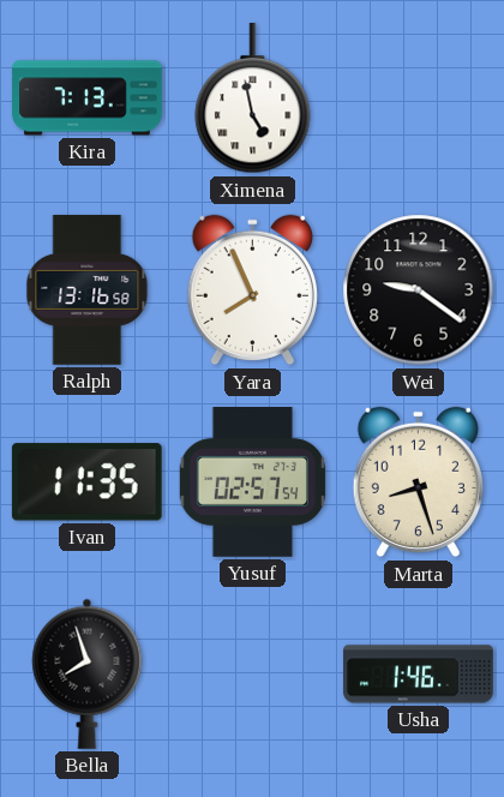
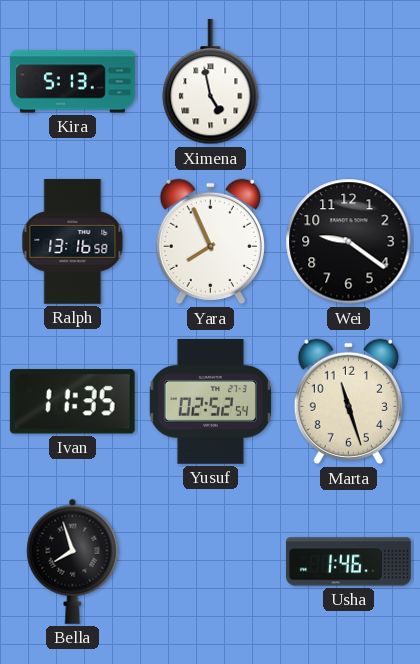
Kira: 7:13 -> 5:13
Yusuf: 02:57 -> 02:52
Marta: 8:27 -> 11:27
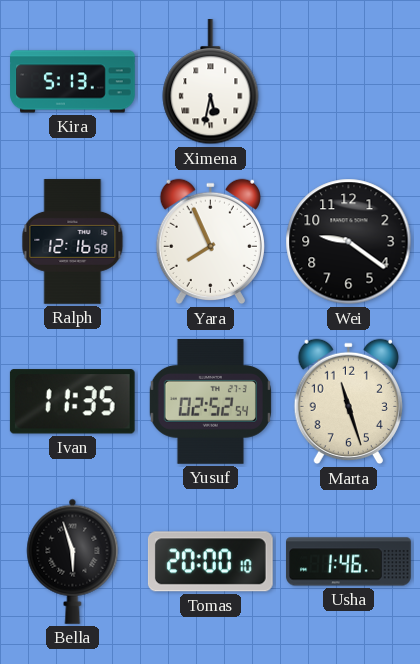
Ximena: 4:58 -> 5:32
Ralph: 13:16 -> 12:16
Bella: 7:57 -> 5:57
Tomas: none -> 20:00
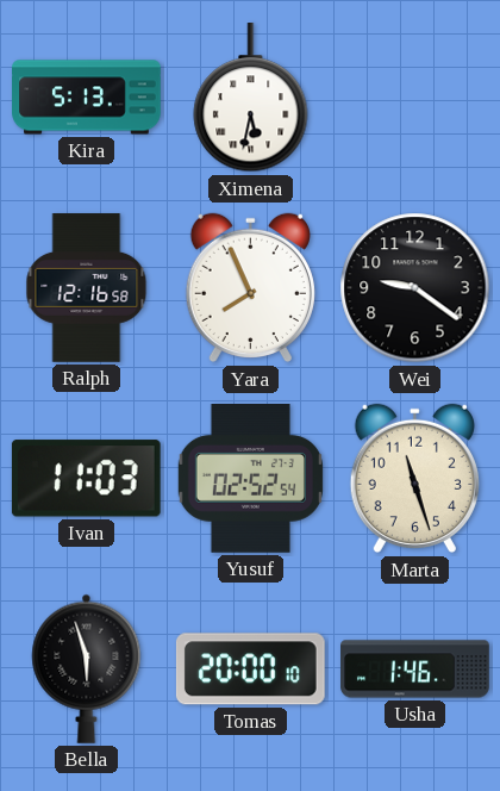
Ivan: 11:35 -> 11:03
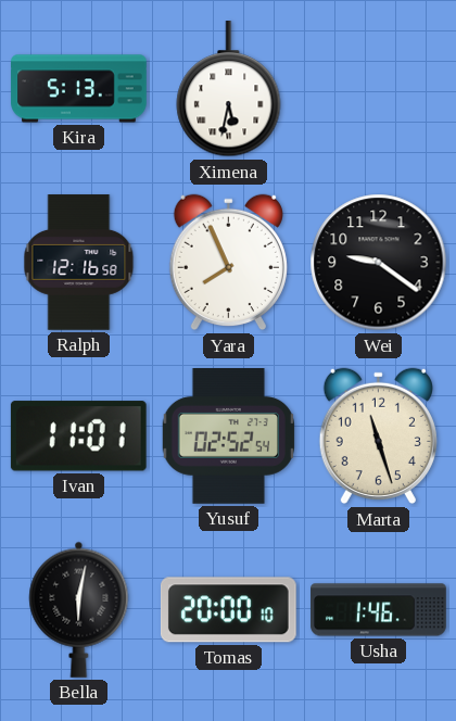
Ivan: 11:03 -> 11:01
Bella: 5:57 -> 6:02
